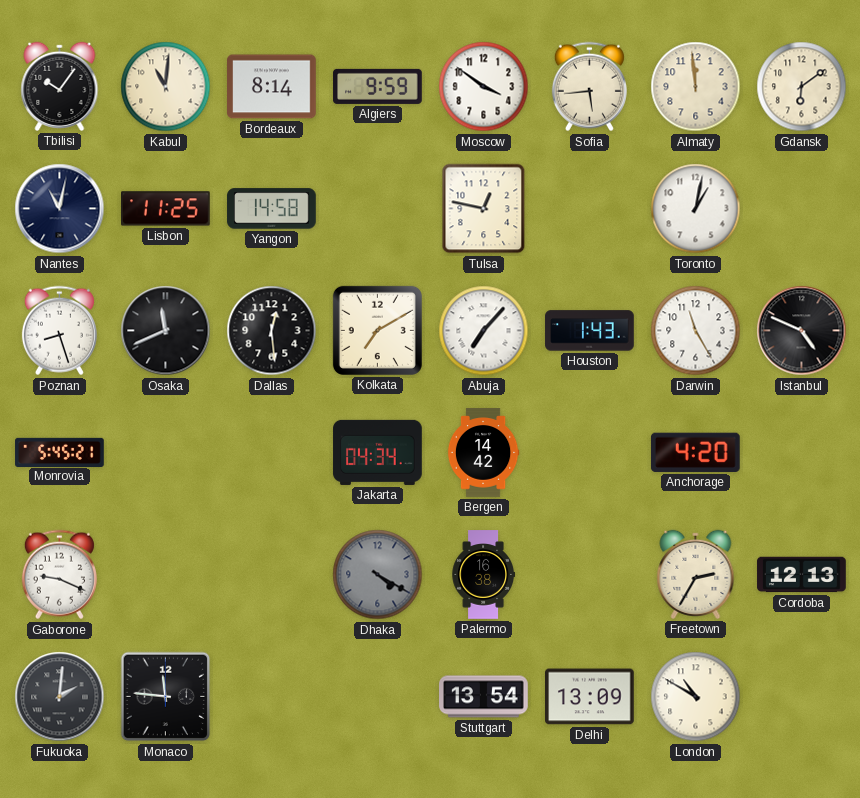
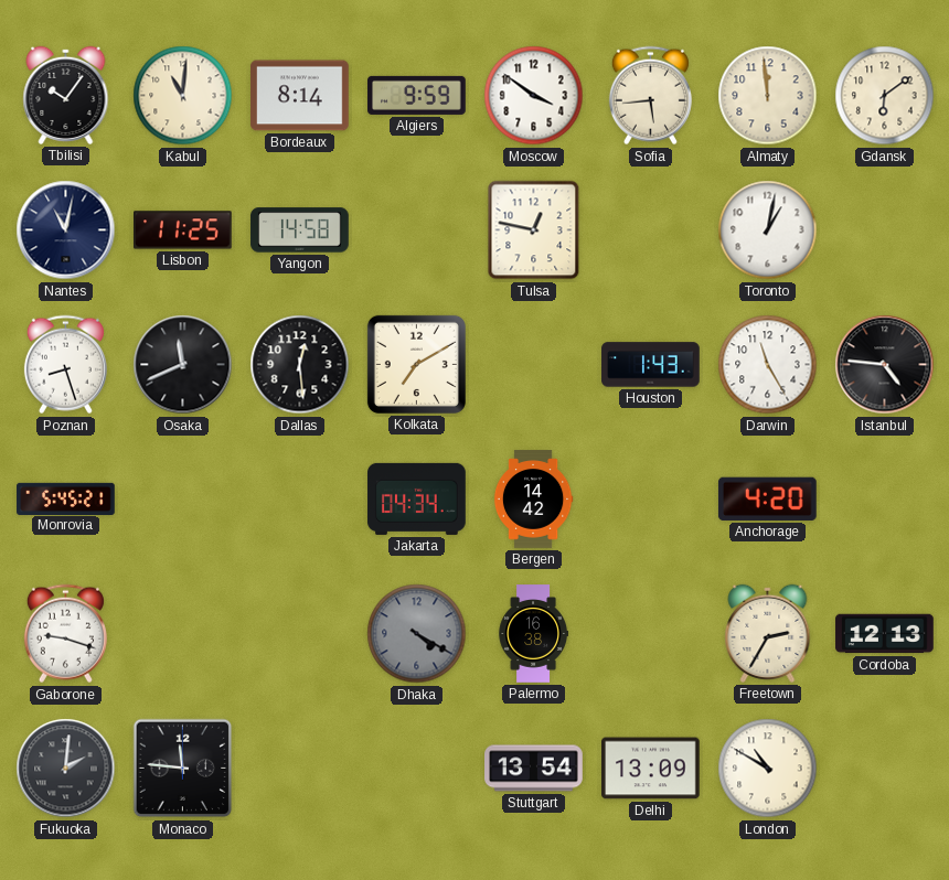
Abuja: 7:07 -> none
Istanbul: 4:49 -> 4:46
Gaborone: 9:19 -> 9:18
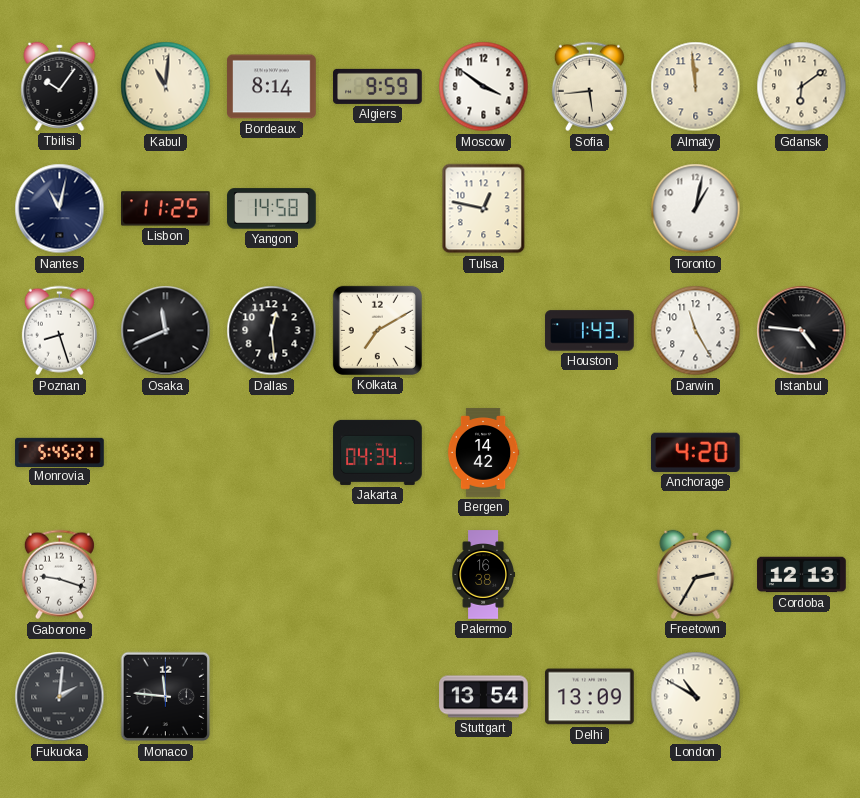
Dhaka: 4:20 -> none
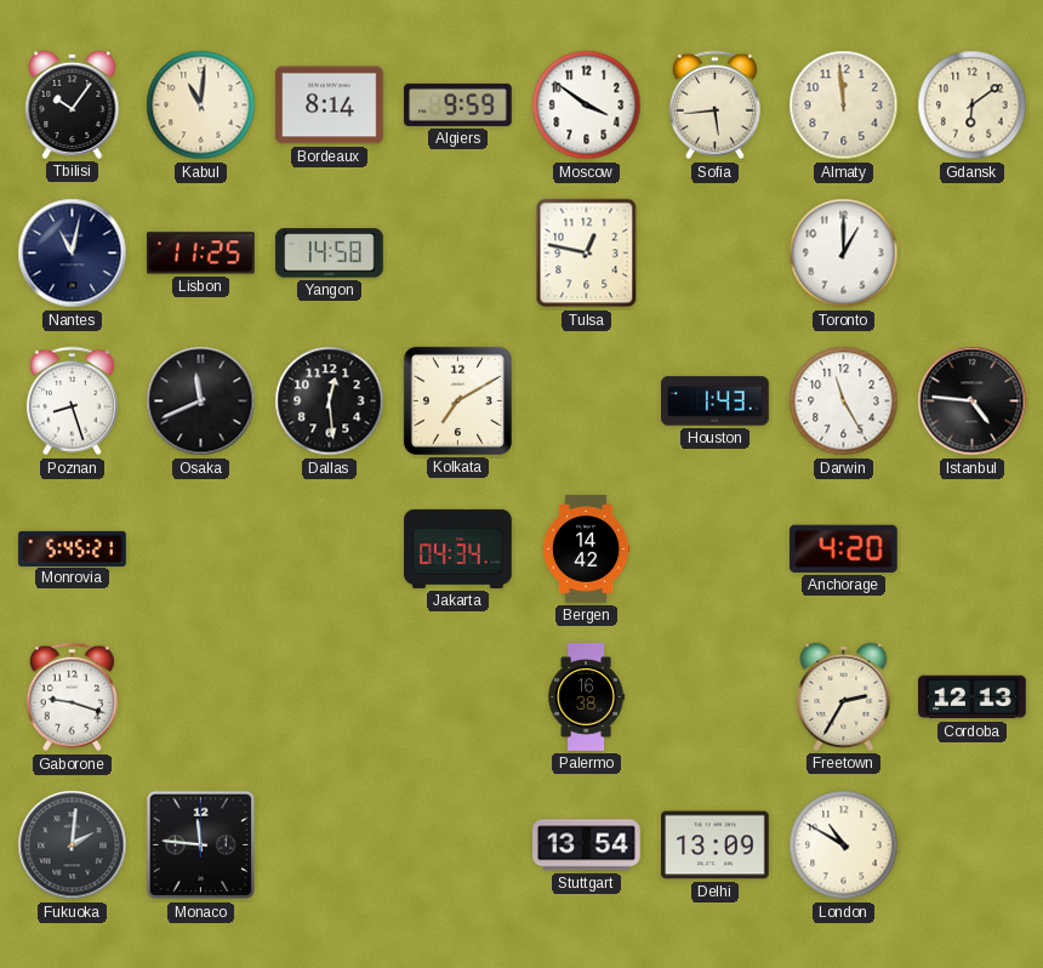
Toronto: 1:02 -> 1:00
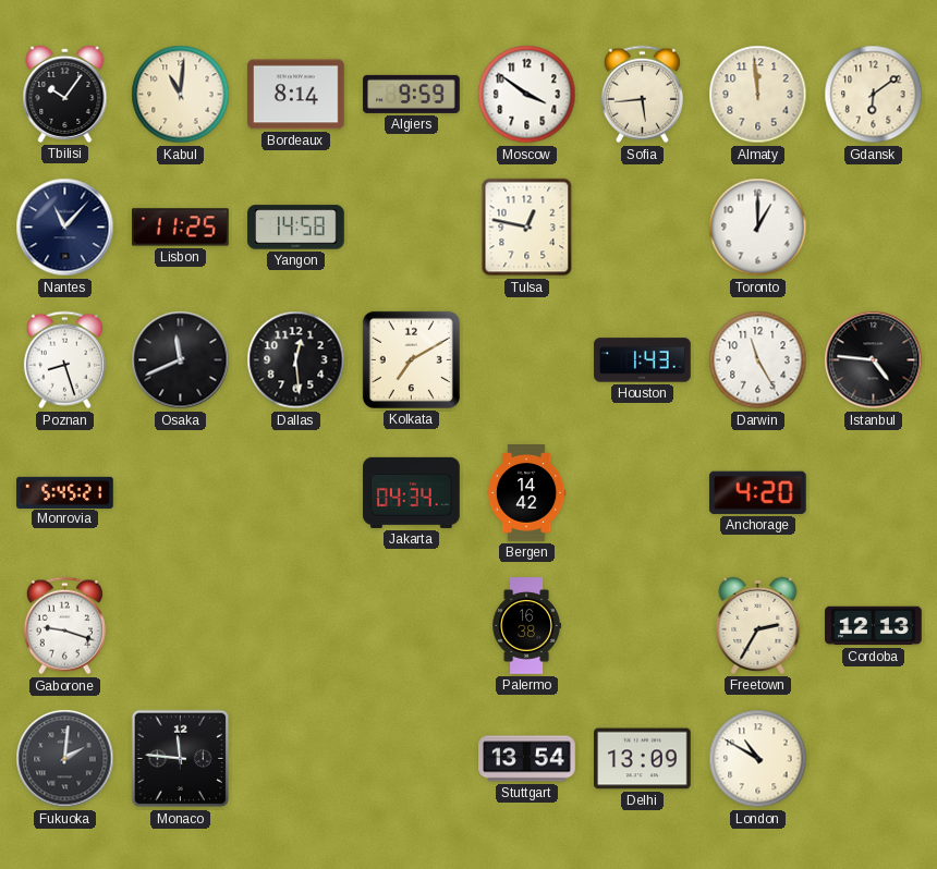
Nantes: 11:02 -> 11:07
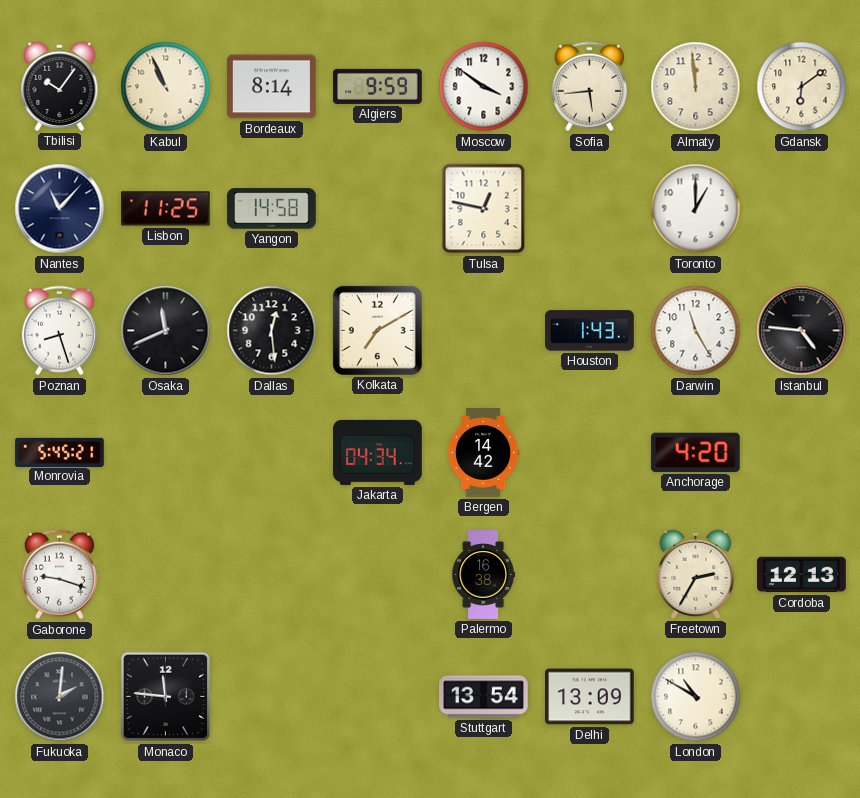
Kabul: 11:01 -> 10:56
